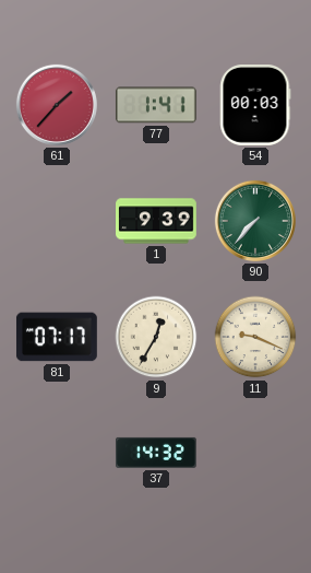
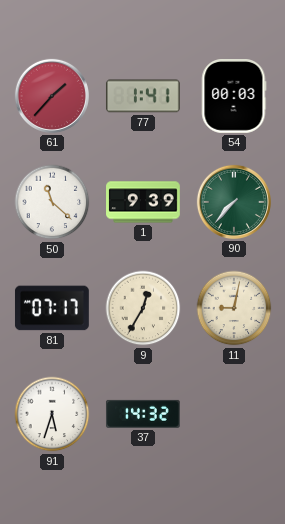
50: none -> 11:22
11: 9:19 -> 9:02
91: none -> 5:33
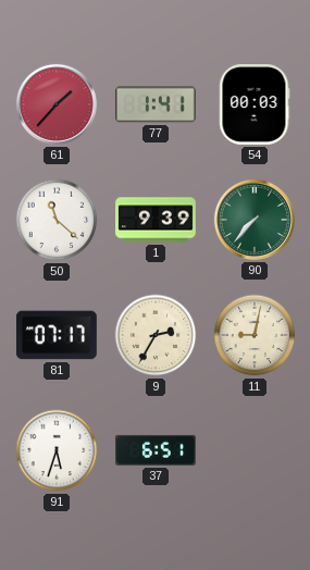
9: 12:35 -> 2:35
37: 14:32 -> 6:51
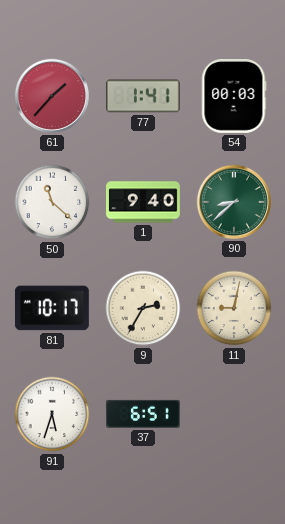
1: 9:39 -> 9:40
90: 7:37 -> 8:38
81: 07:17 -> 10:17
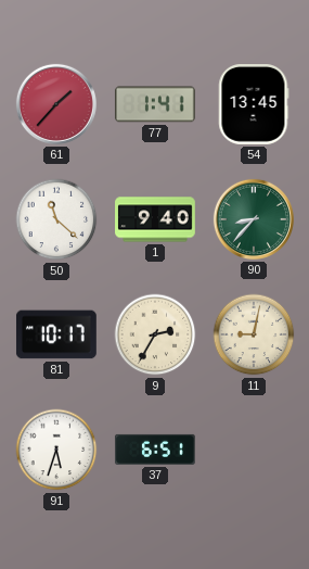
54: 00:03 -> 13:45
90: 8:38 -> 8:37
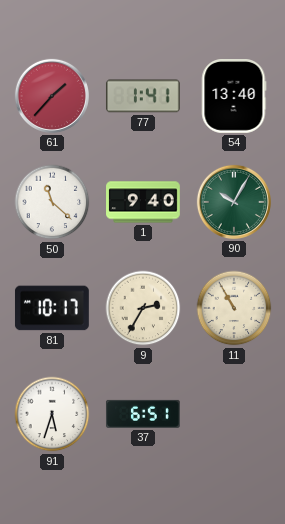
54: 13:45 -> 13:40
90: 8:37 -> 10:05
11: 9:02 -> 10:55
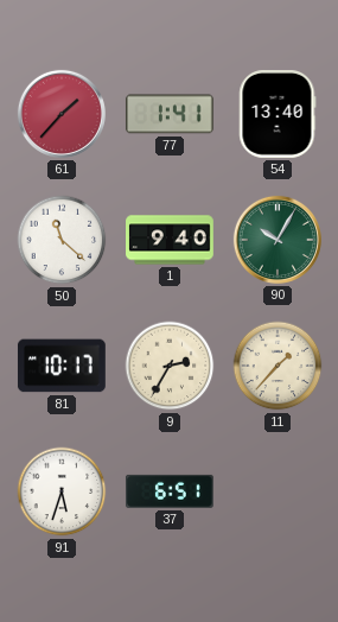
11: 10:55 -> 1:37
